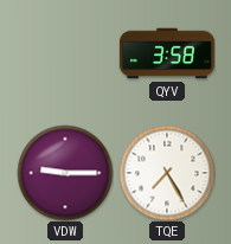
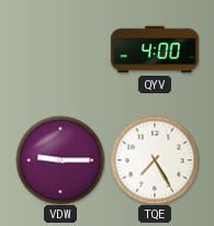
QYV: 3:58 -> 4:00
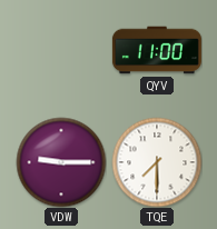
QYV: 4:00 -> 11:00
TQE: 7:25 -> 7:30
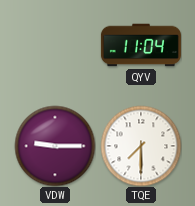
QYV: 11:00 -> 11:04
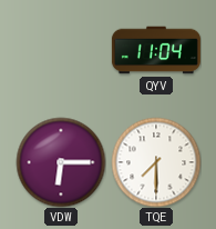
VDW: 9:15 -> 6:15
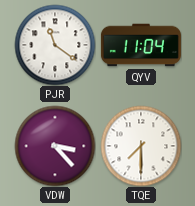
PJR: none -> 11:21
VDW: 6:15 -> 3:23
